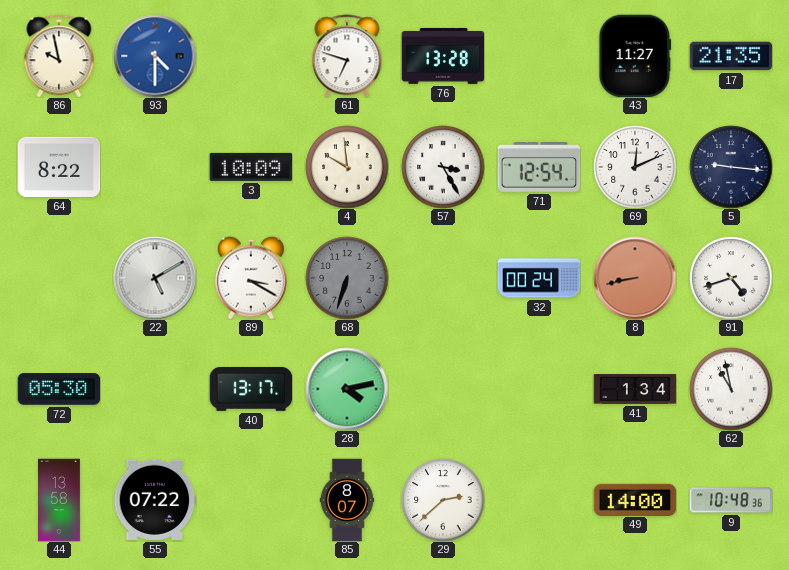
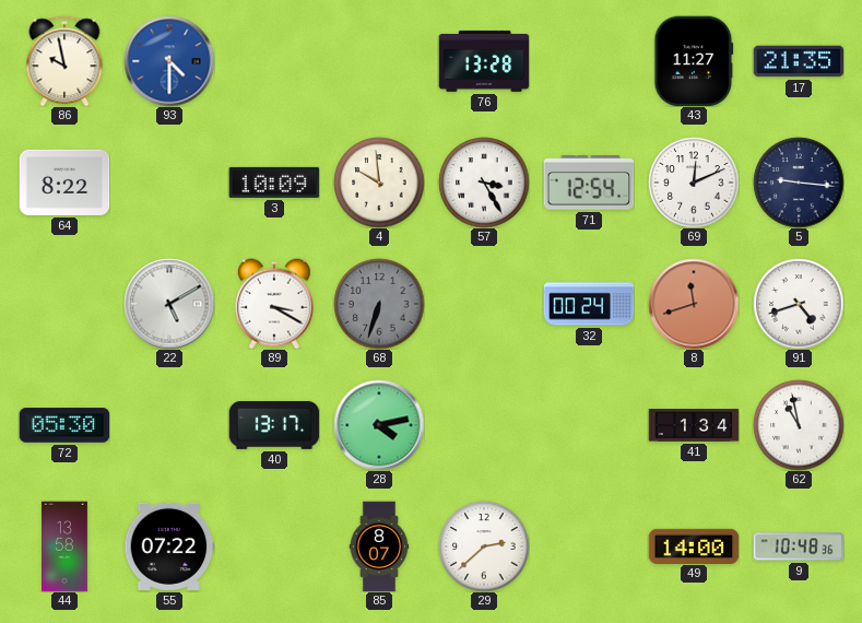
61: 6:48 -> none
8: 8:43 -> 11:42
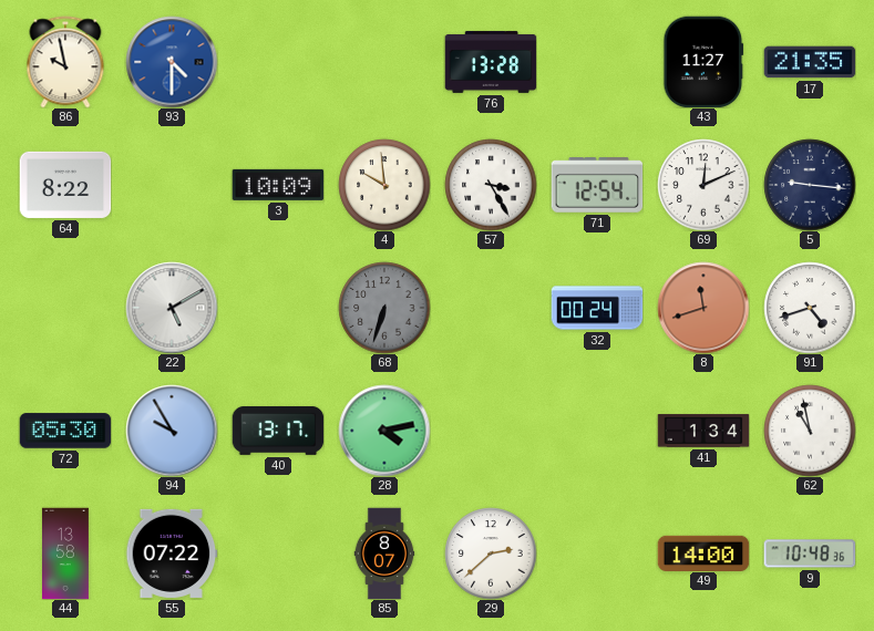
89: 3:20 -> none
94: none -> 9:55
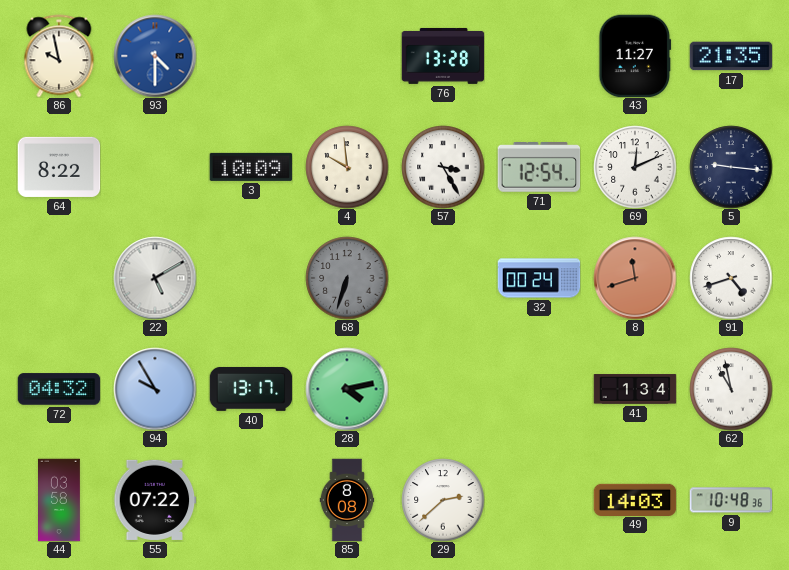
72: 05:30 -> 04:32
44: 13:58 -> 03:58
85: 8:07 -> 8:08
49: 14:00 -> 14:03
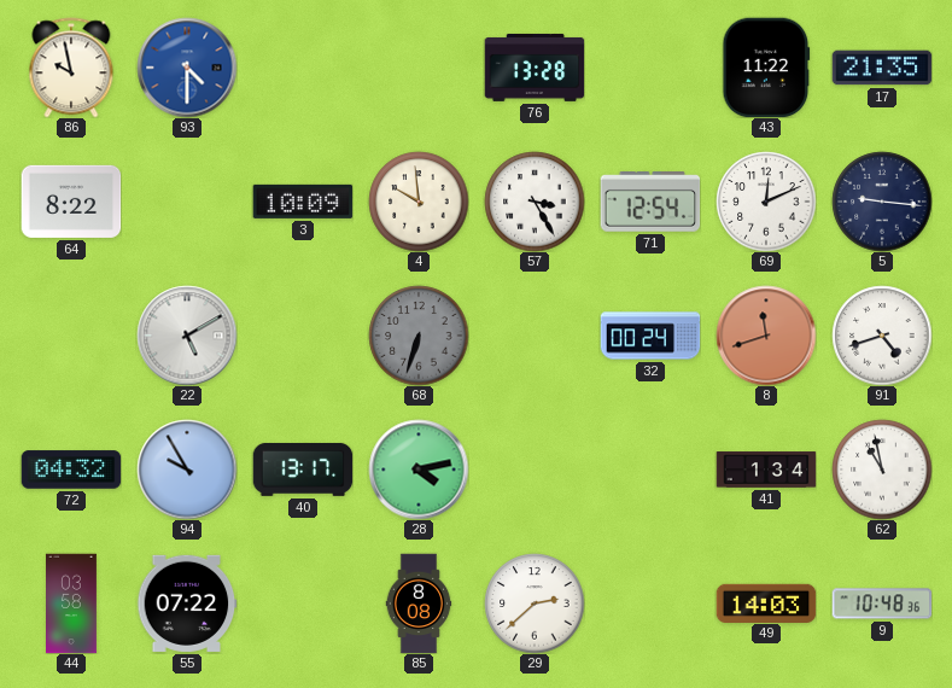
43: 11:27 -> 11:22
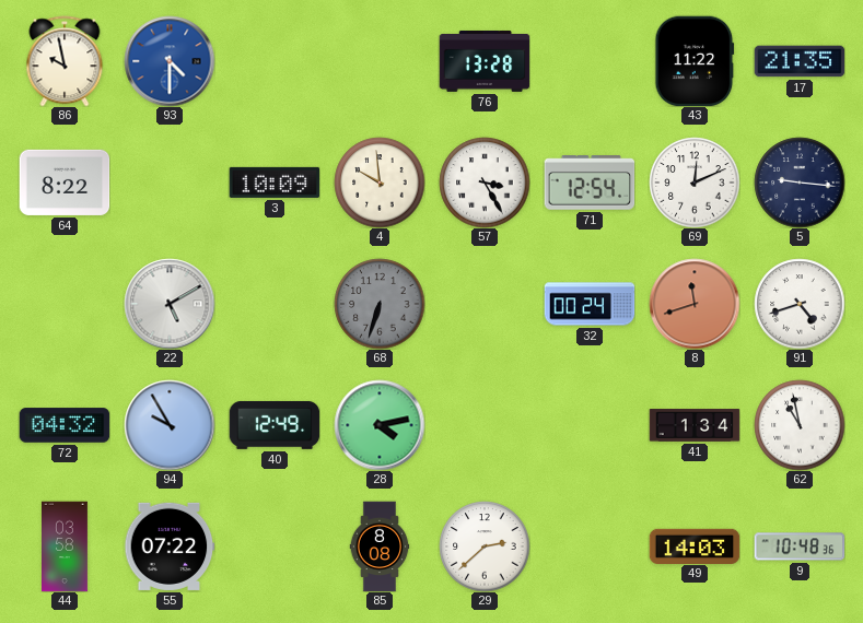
40: 13:17 -> 12:49
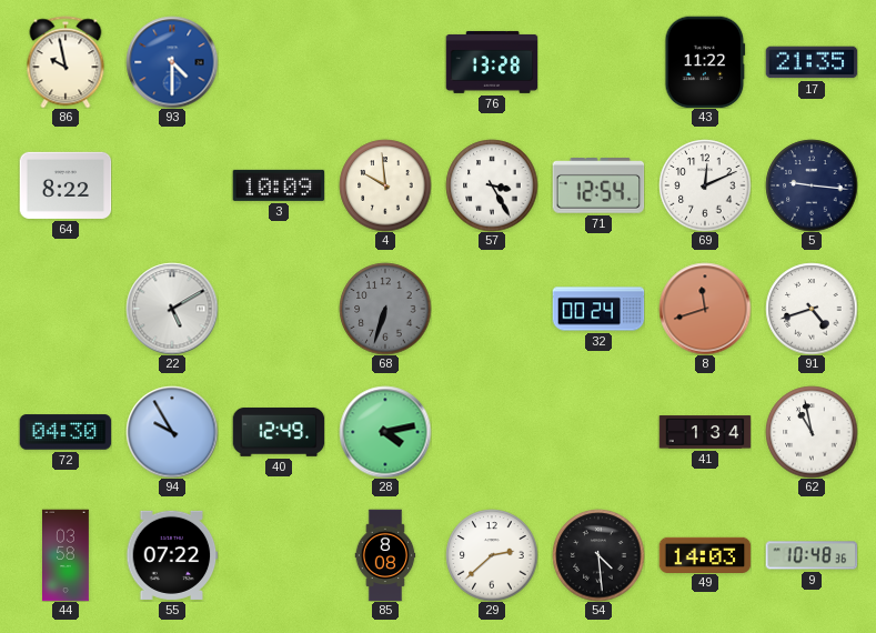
72: 04:32 -> 04:30
54: none -> 4:29
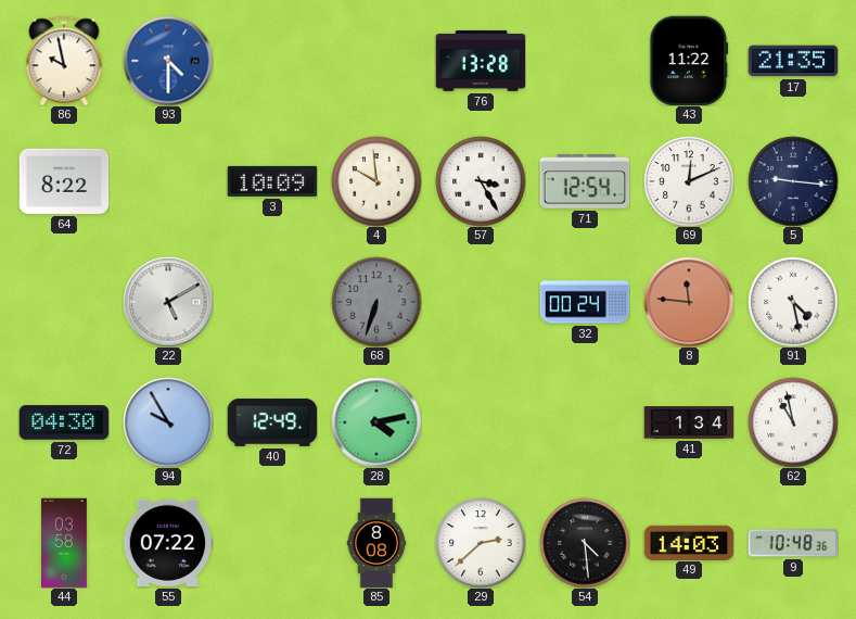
8: 11:42 -> 11:46
91: 4:42 -> 4:28
